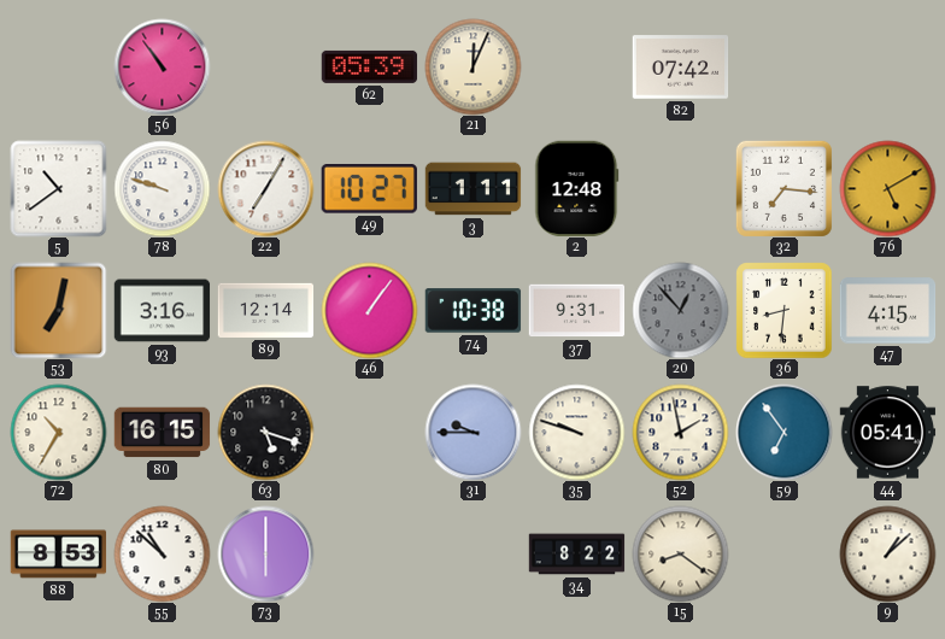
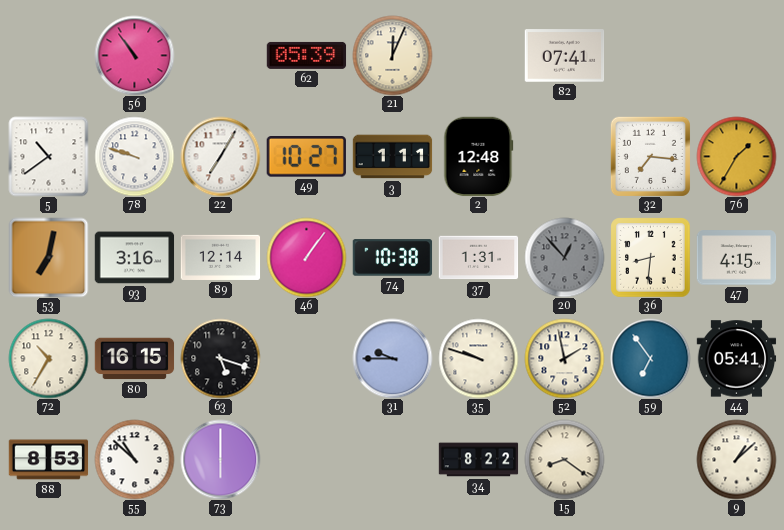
82: 07:42 -> 07:41
76: 5:10 -> 1:35
37: 9:31 -> 1:31
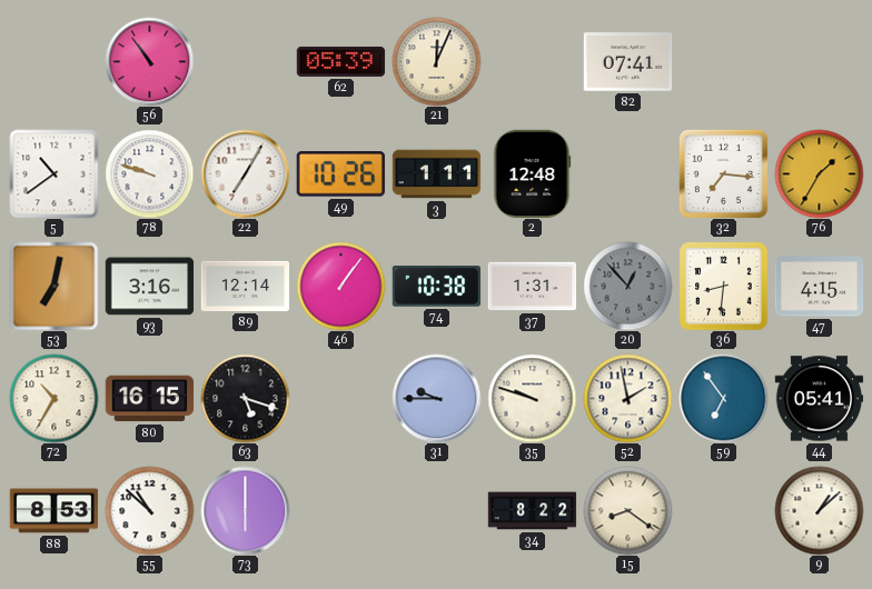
49: 10:27 -> 10:26
